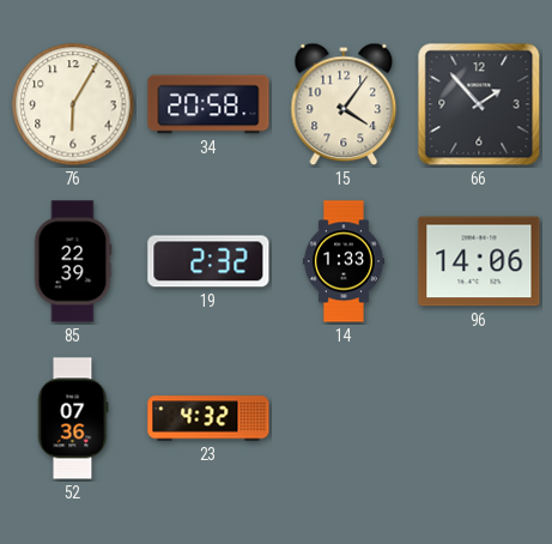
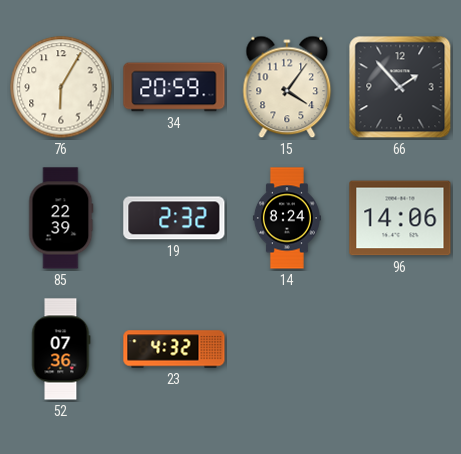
34: 20:58 -> 20:59
14: 1:33 -> 8:24
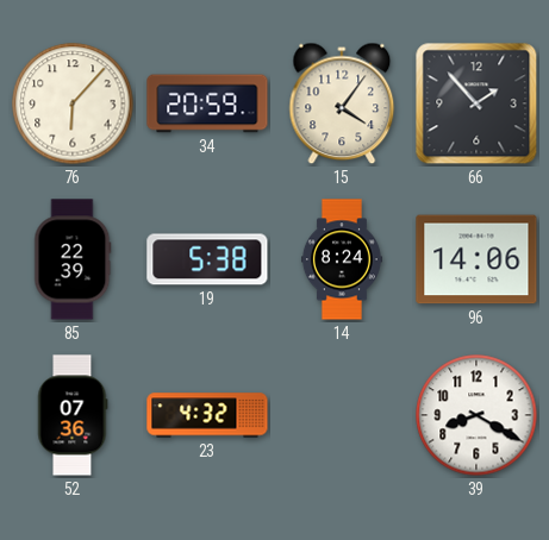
76: 6:05 -> 6:07
19: 2:32 -> 5:38
39: none -> 8:20
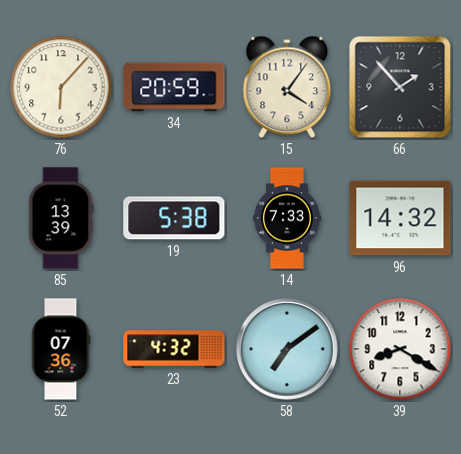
85: 22:39 -> 13:39
14: 8:24 -> 7:33
96: 14:06 -> 14:32
58: none -> 7:09
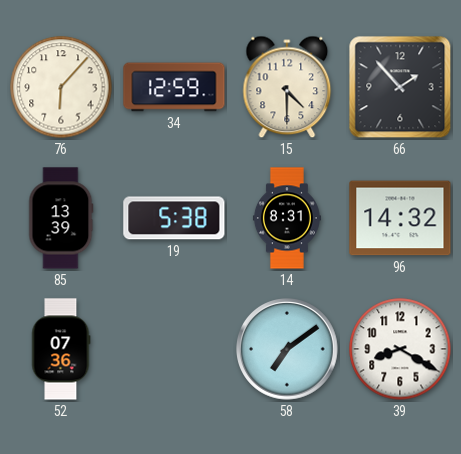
34: 20:59 -> 12:59
15: 4:06 -> 4:30
14: 7:33 -> 8:31
23: 4:32 -> none
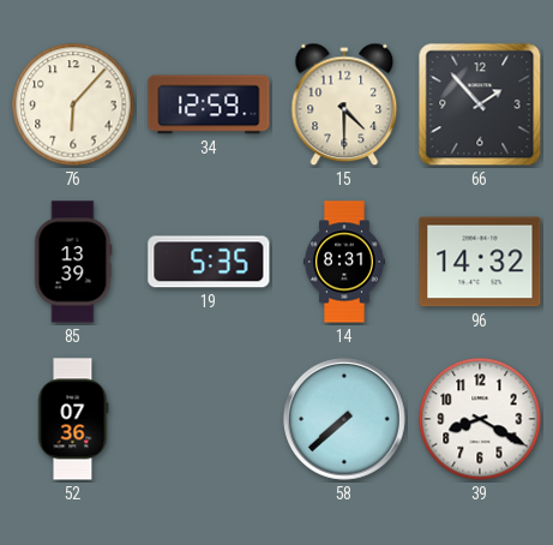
19: 5:38 -> 5:35
58: 7:09 -> 7:38
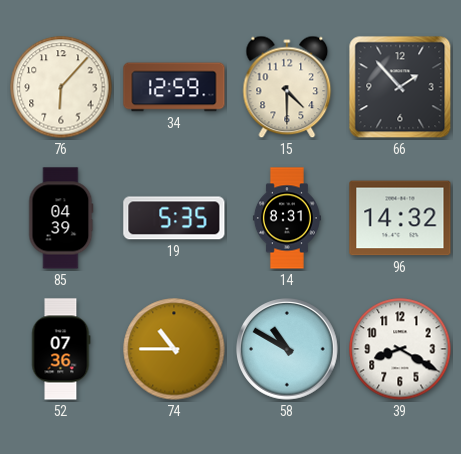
85: 13:39 -> 04:39
74: none -> 10:45
58: 7:38 -> 10:50
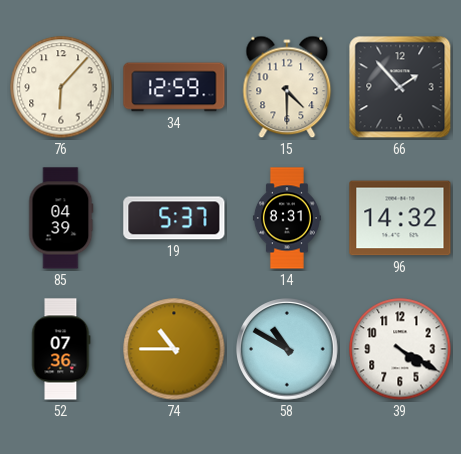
19: 5:35 -> 5:37
39: 8:20 -> 4:20
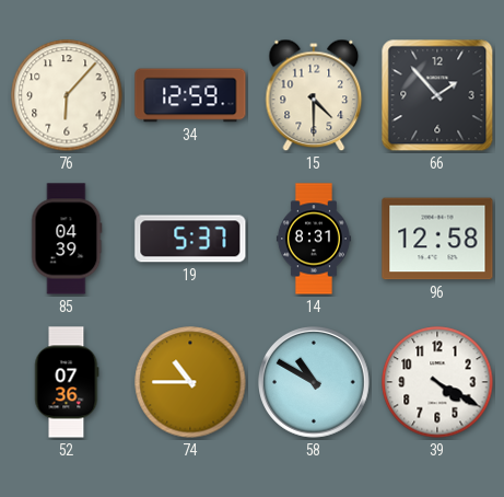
96: 14:32 -> 12:58
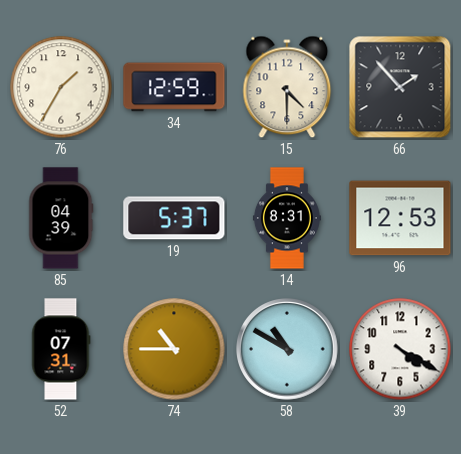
76: 6:07 -> 1:35
96: 12:58 -> 12:53
52: 07:36 -> 07:31
